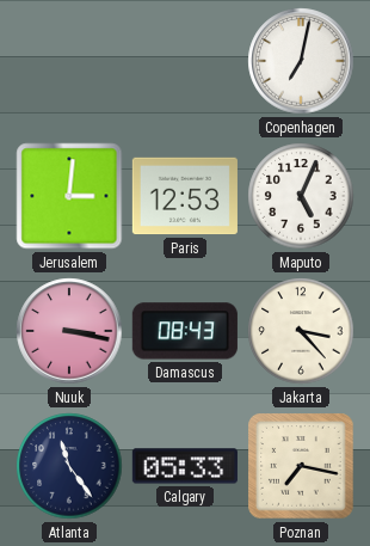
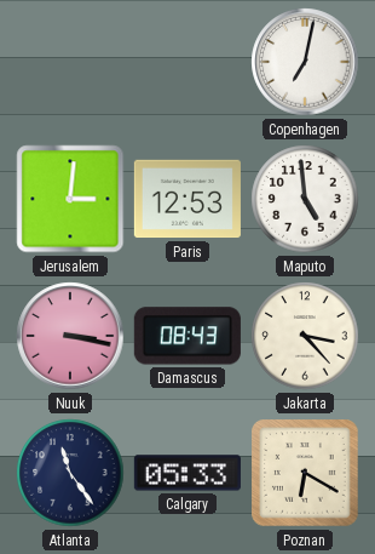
Maputo: 5:04 -> 4:59
Poznan: 7:17 -> 6:20
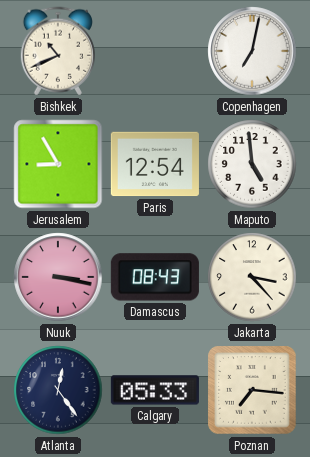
Bishkek: none -> 10:41
Jerusalem: 3:01 -> 8:55
Paris: 12:53 -> 12:54
Atlanta: 11:24 -> 12:24
Poznan: 6:20 -> 7:16
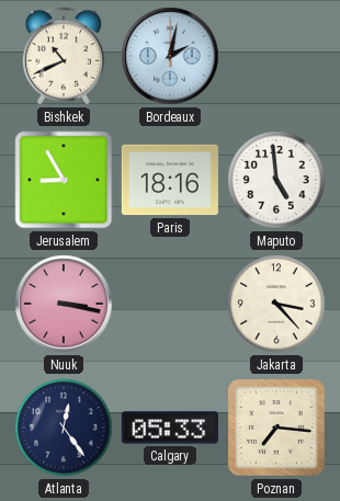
Bordeaux: none -> 2:02
Copenhagen: 7:02 -> none
Paris: 12:54 -> 18:16
Damascus: 08:43 -> none
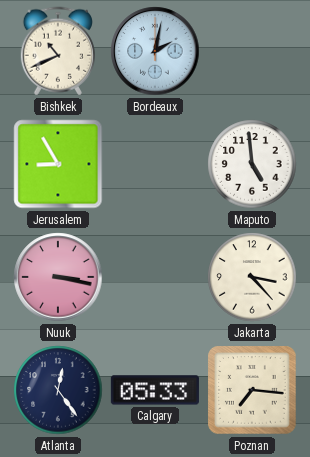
Paris: 18:16 -> none
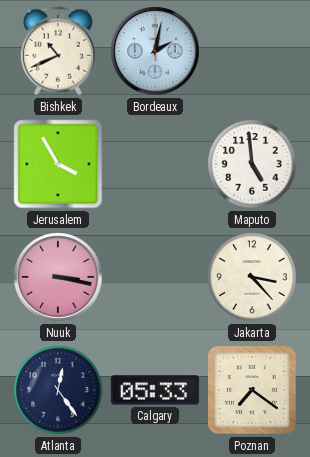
Jerusalem: 8:55 -> 3:55
Poznan: 7:16 -> 7:21
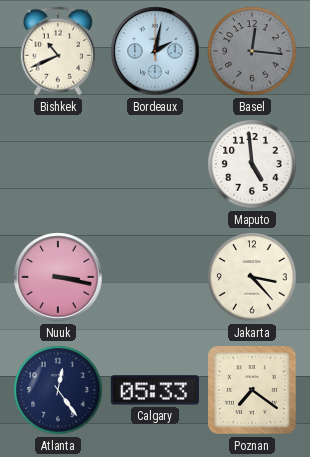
Basel: none -> 12:16
Jerusalem: 3:55 -> none
